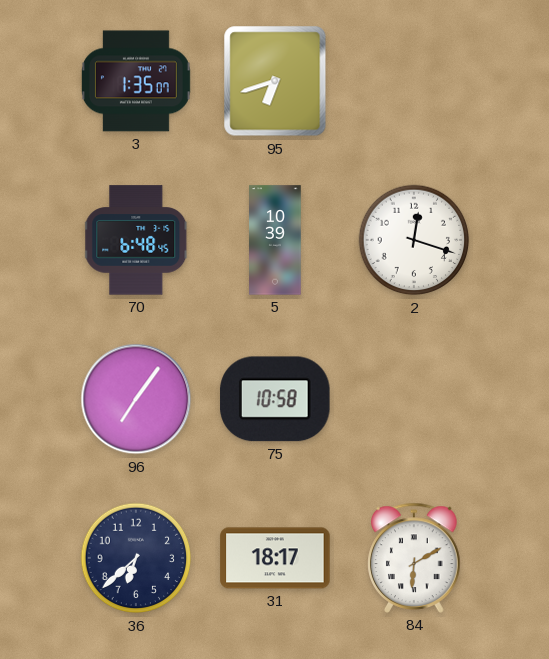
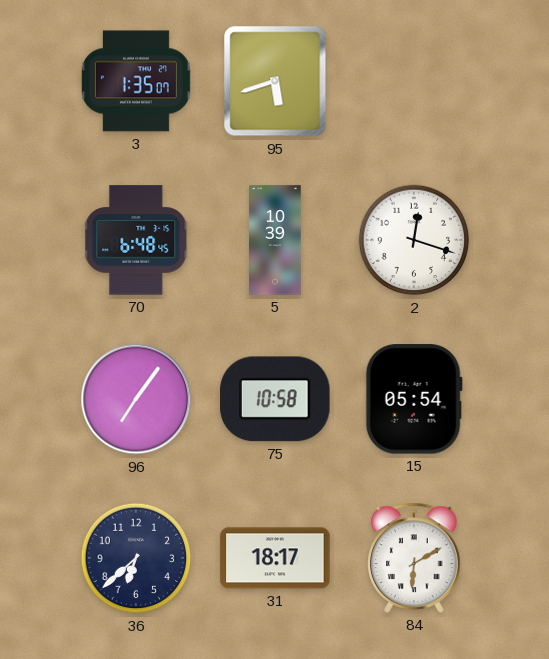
95: 6:42 -> 5:42
15: none -> 05:54
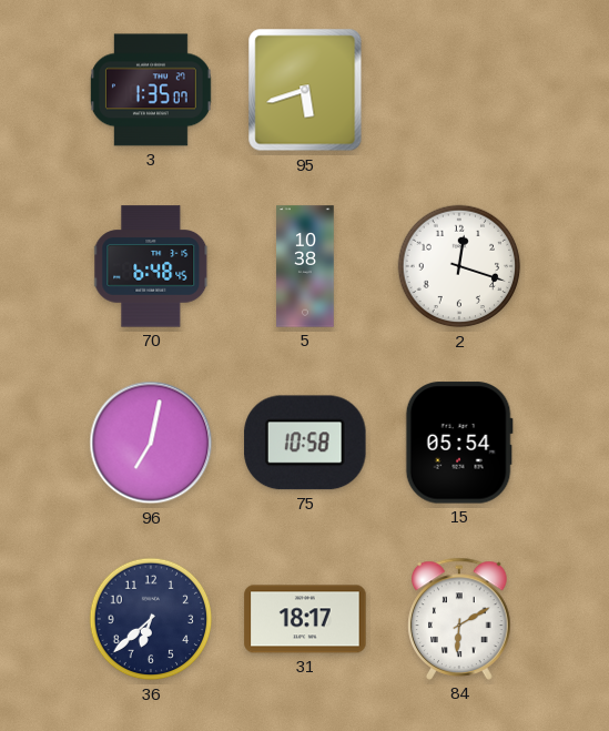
5: 10:39 -> 10:38
96: 7:06 -> 7:02
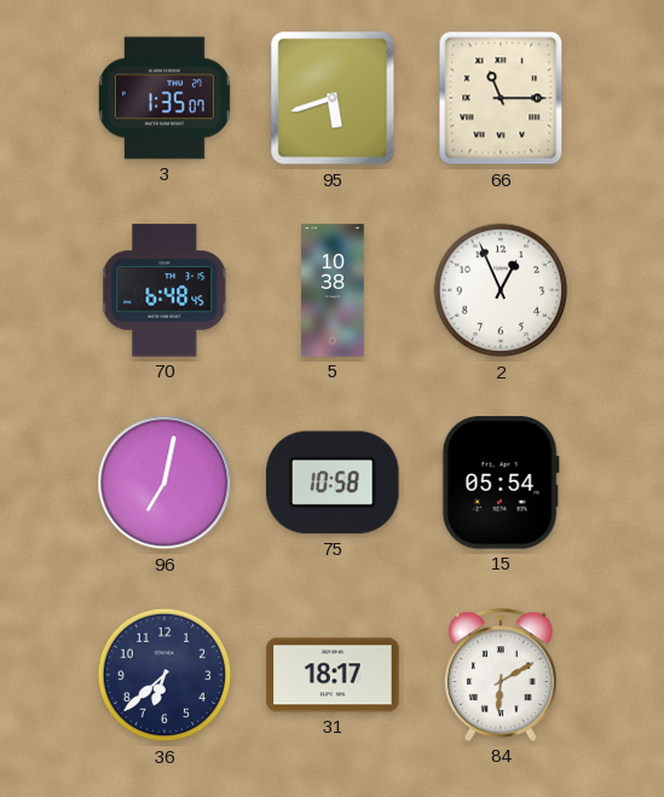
66: none -> 11:15
2: 12:18 -> 12:56
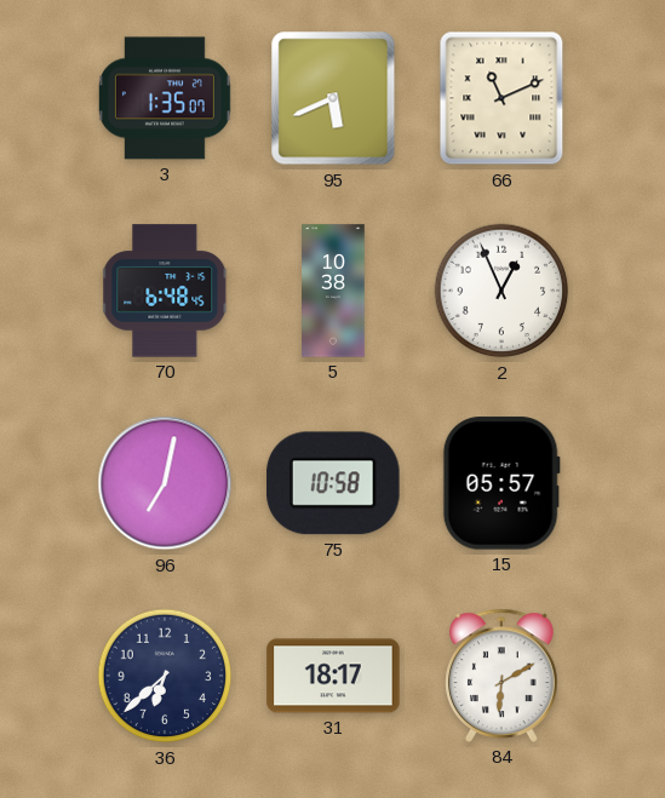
95: 5:42 -> 5:41
66: 11:15 -> 11:11
15: 05:54 -> 05:57
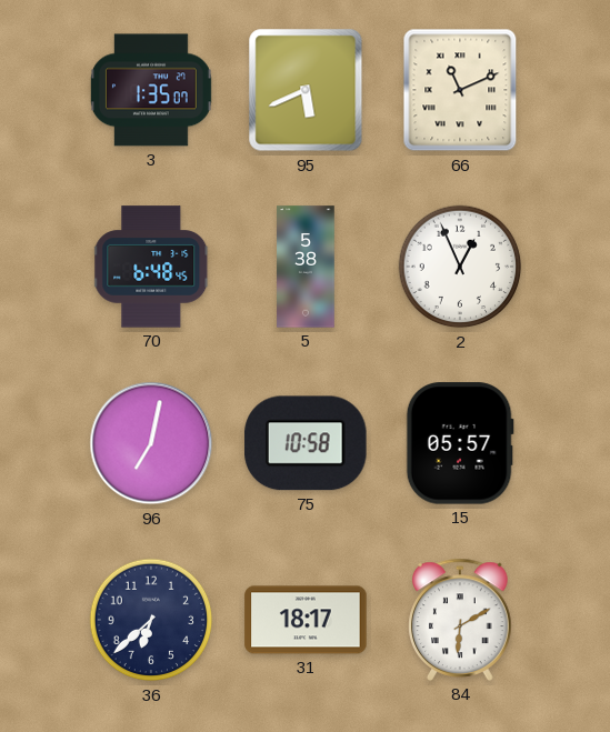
5: 10:38 -> 5:38
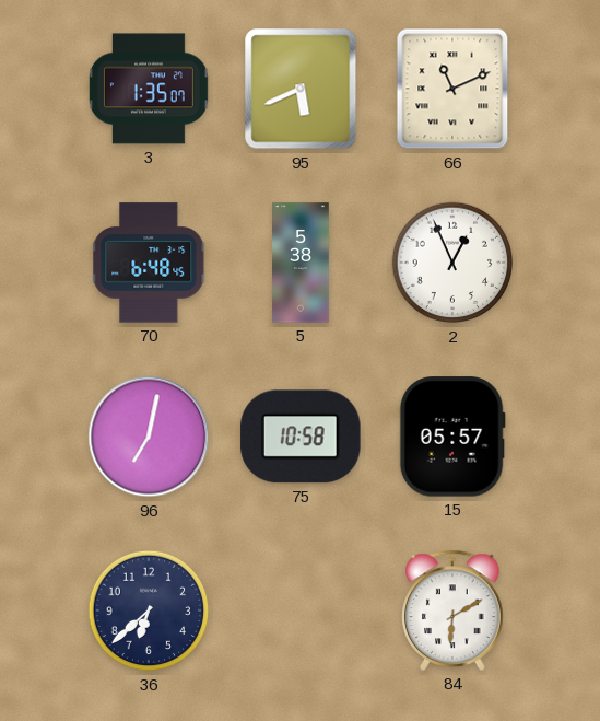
31: 18:17 -> none
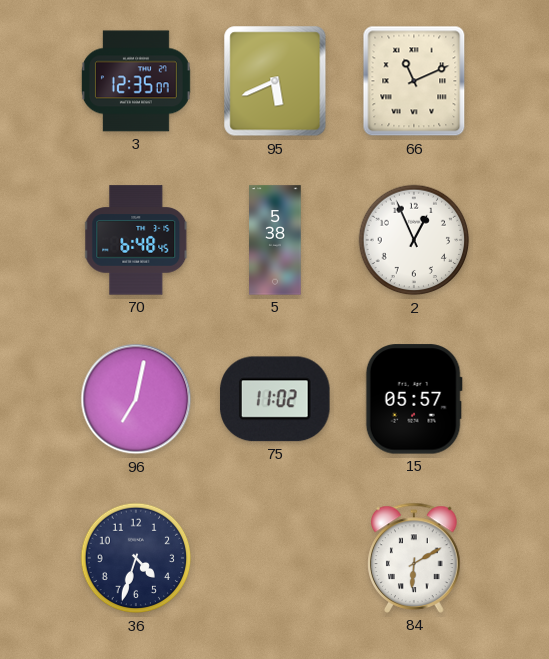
3: 1:35 -> 12:35
75: 10:58 -> 11:02
36: 6:38 -> 4:33
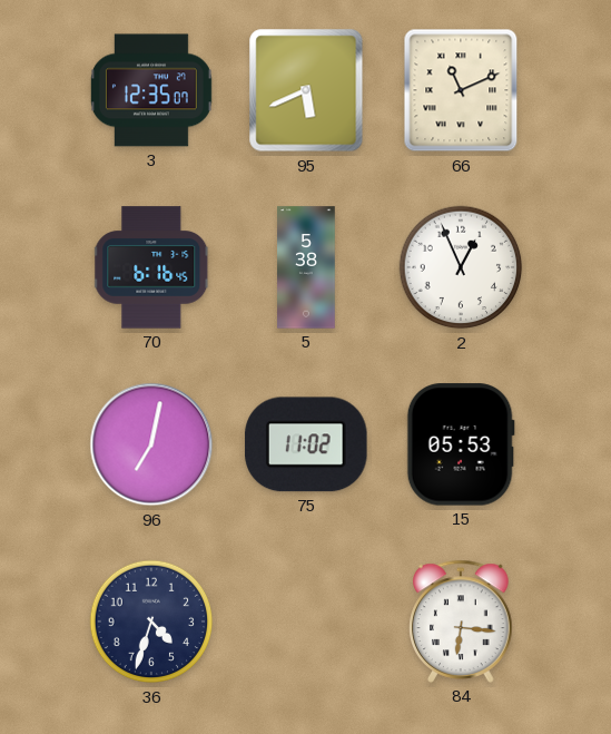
70: 6:48 -> 6:16
15: 05:57 -> 05:53
84: 6:10 -> 6:16
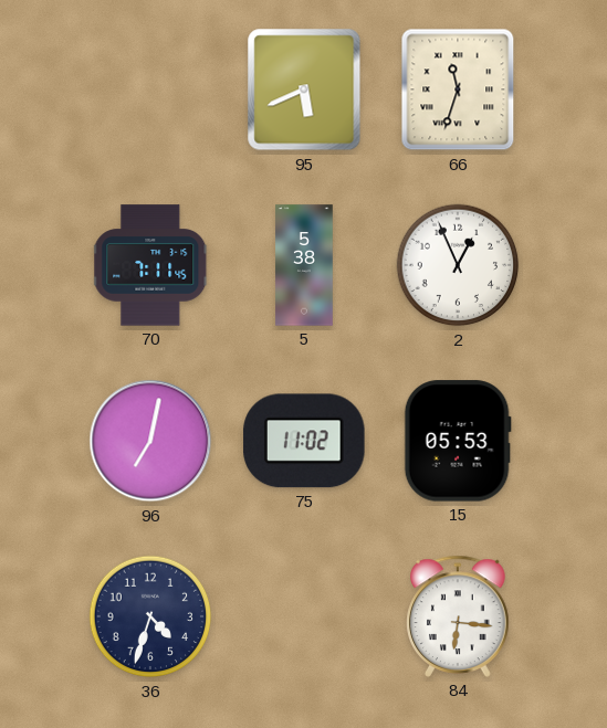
3: 12:35 -> none
66: 11:11 -> 11:33
70: 6:16 -> 7:11
